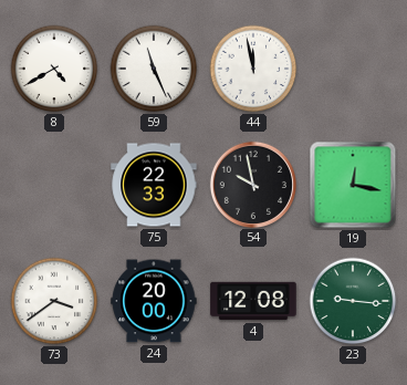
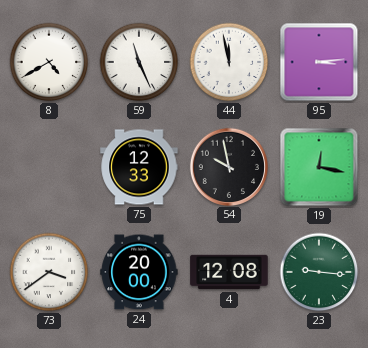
95: none -> 3:14
75: 22:33 -> 12:33
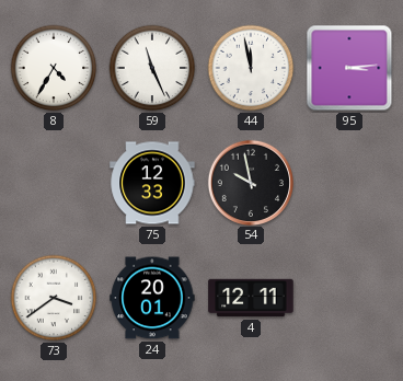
8: 4:40 -> 4:35
19: 12:17 -> none
24: 20:00 -> 20:01
4: 12:08 -> 12:11
23: 9:16 -> none
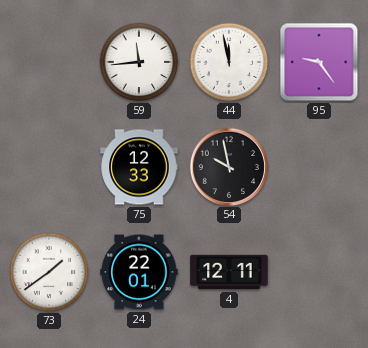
8: 4:35 -> none
59: 11:26 -> 11:44
95: 3:14 -> 9:24
73: 3:39 -> 1:39
24: 20:01 -> 22:01
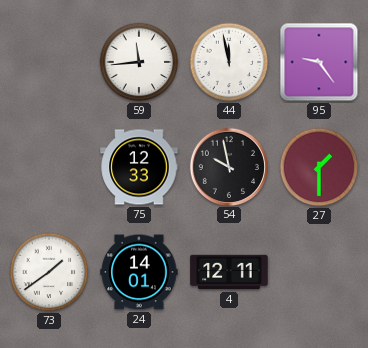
27: none -> 1:30
24: 22:01 -> 14:01
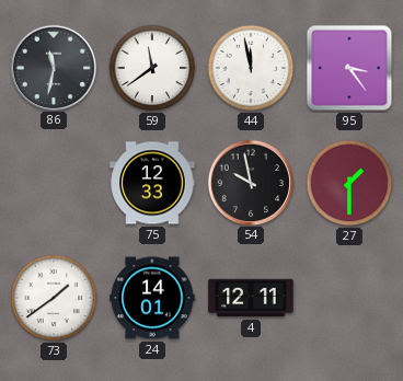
86: none -> 11:32
59: 11:44 -> 11:39
95: 9:24 -> 3:24
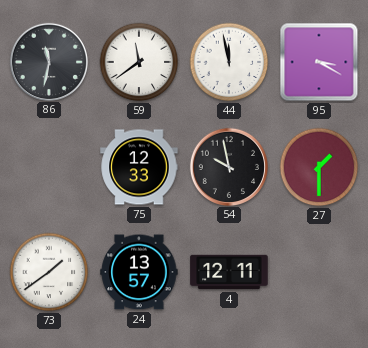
95: 3:24 -> 3:20
24: 14:01 -> 13:57
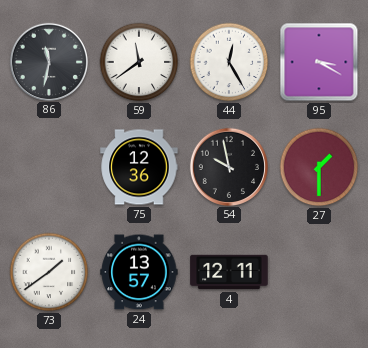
44: 11:58 -> 12:25
75: 12:33 -> 12:36
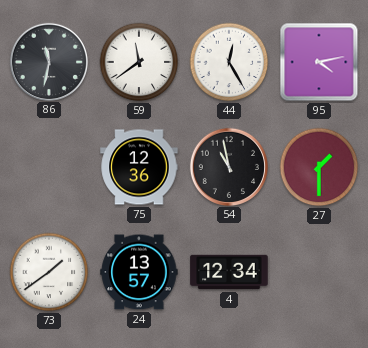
95: 3:20 -> 4:13
54: 9:58 -> 10:58
4: 12:11 -> 12:34
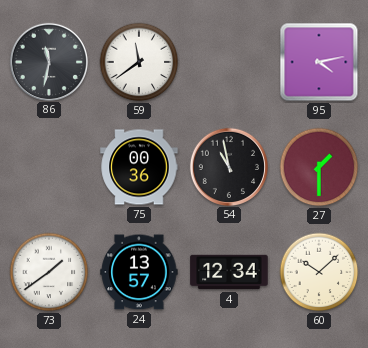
44: 12:25 -> none
75: 12:36 -> 00:36
60: none -> 10:08
